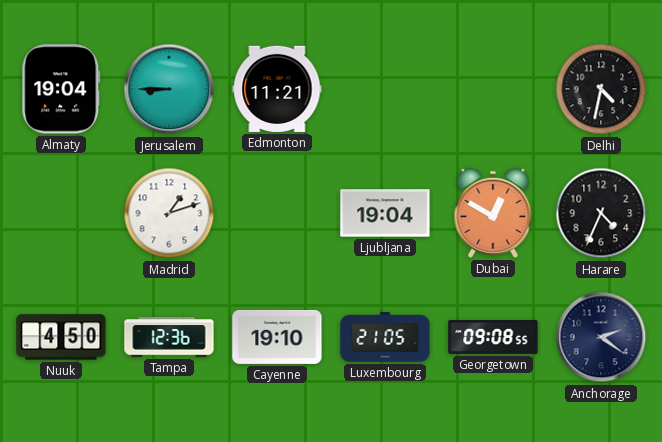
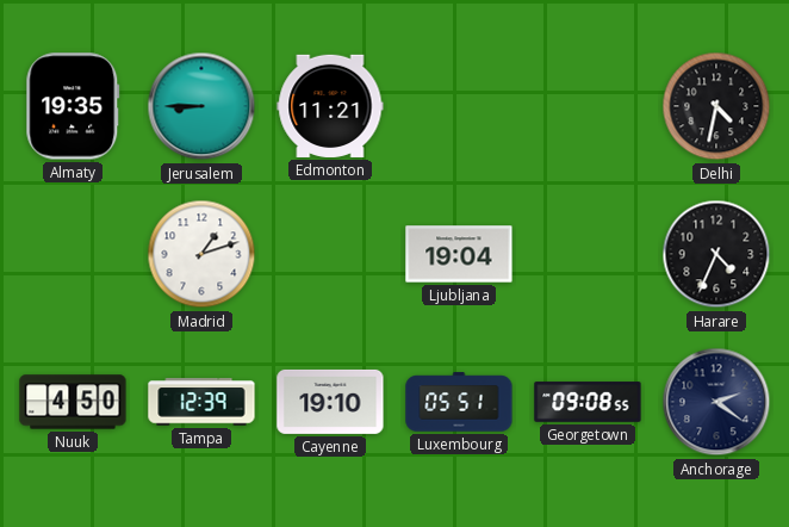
Almaty: 19:04 -> 19:35
Dubai: 12:50 -> none
Tampa: 12:36 -> 12:39
Luxembourg: 21:05 -> 05:51
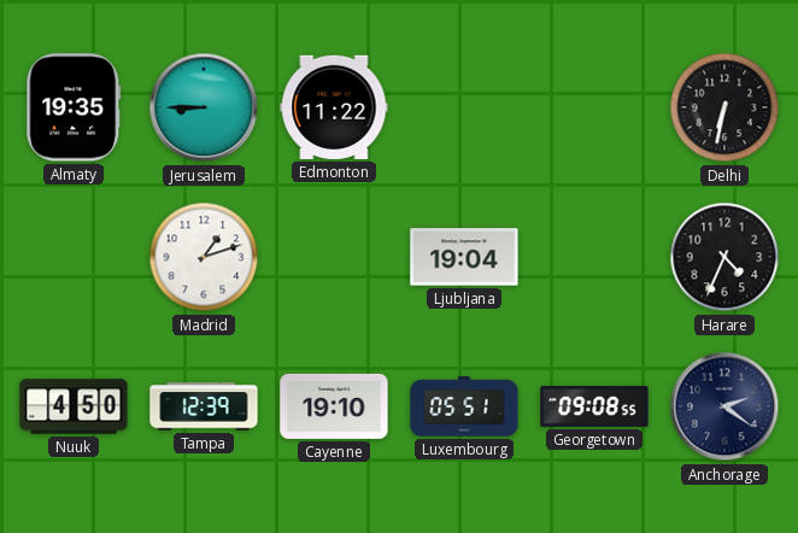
Edmonton: 11:21 -> 11:22
Delhi: 4:32 -> 6:32
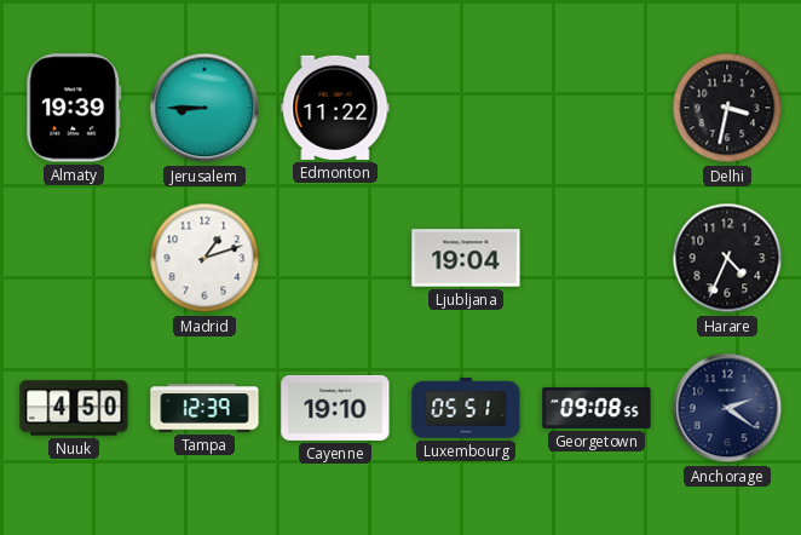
Almaty: 19:35 -> 19:39
Delhi: 6:32 -> 3:32
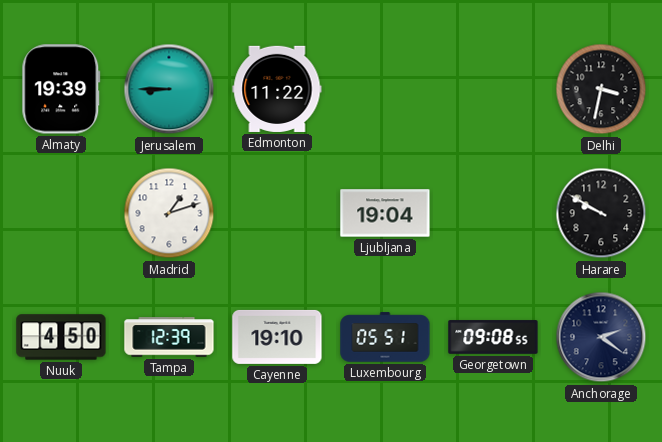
Harare: 4:34 -> 9:50
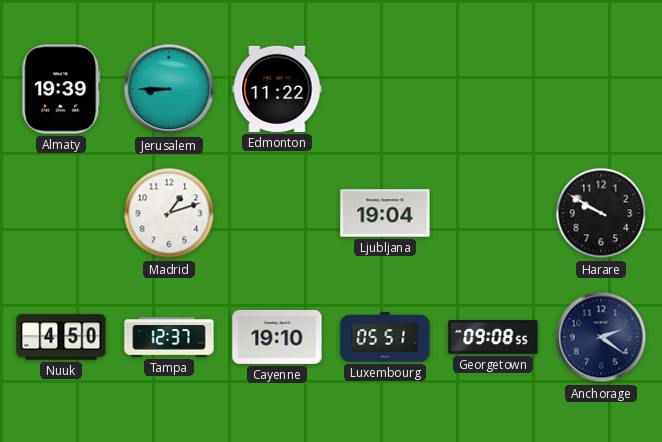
Delhi: 3:32 -> none
Tampa: 12:39 -> 12:37
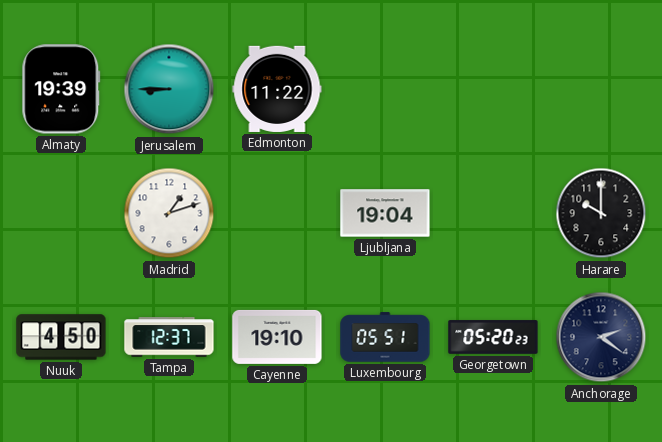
Harare: 9:50 -> 10:00
Georgetown: 09:08 -> 05:20
